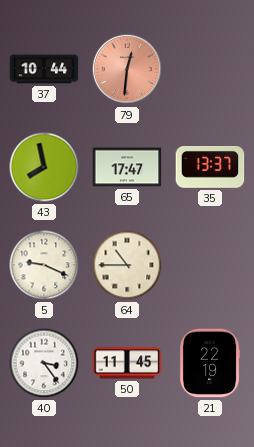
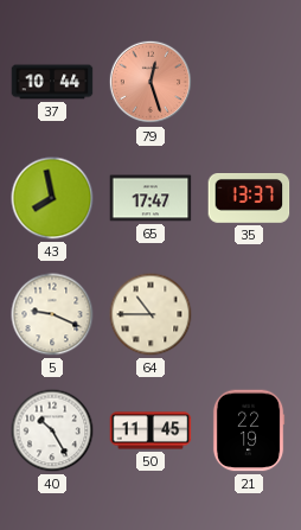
79: 12:31 -> 12:27
40: 3:24 -> 10:25
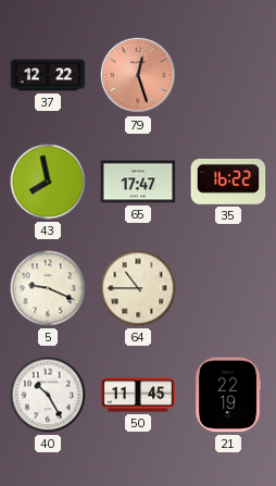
37: 10:44 -> 12:22
35: 13:37 -> 16:22
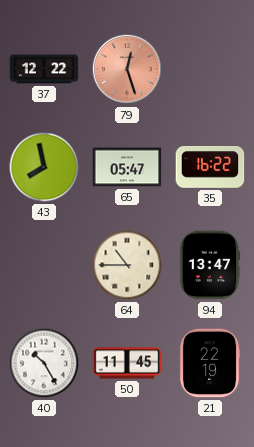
65: 17:47 -> 05:47
5: 9:19 -> none
94: none -> 13:47
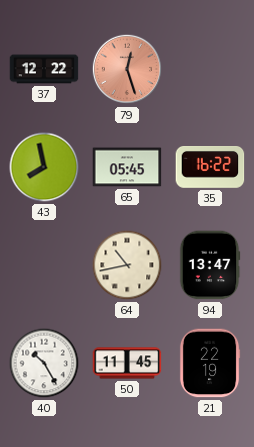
65: 05:47 -> 05:45
64: 10:45 -> 10:43
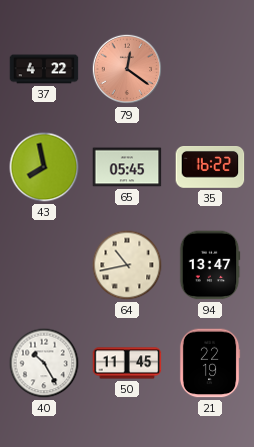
37: 12:22 -> 4:22
79: 12:27 -> 12:21
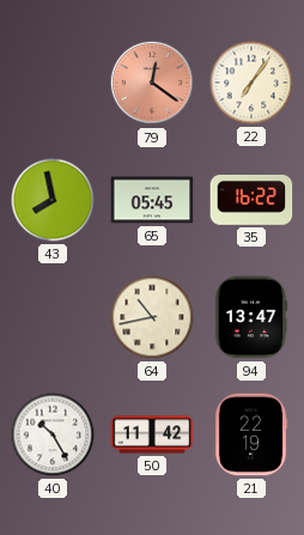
37: 4:22 -> none
22: none -> 7:06
50: 11:45 -> 11:42
